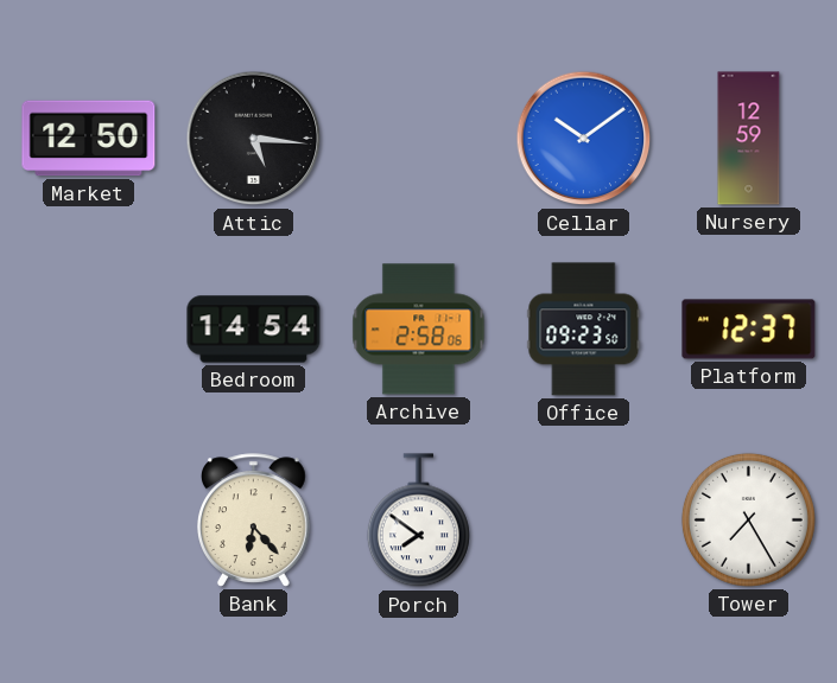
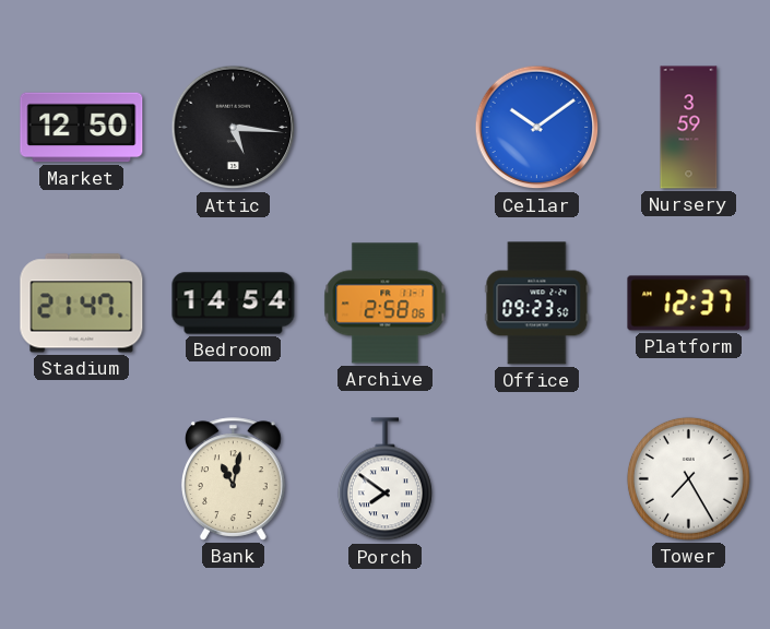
Nursery: 12:59 -> 3:59
Stadium: none -> 21:47
Bank: 6:23 -> 11:02
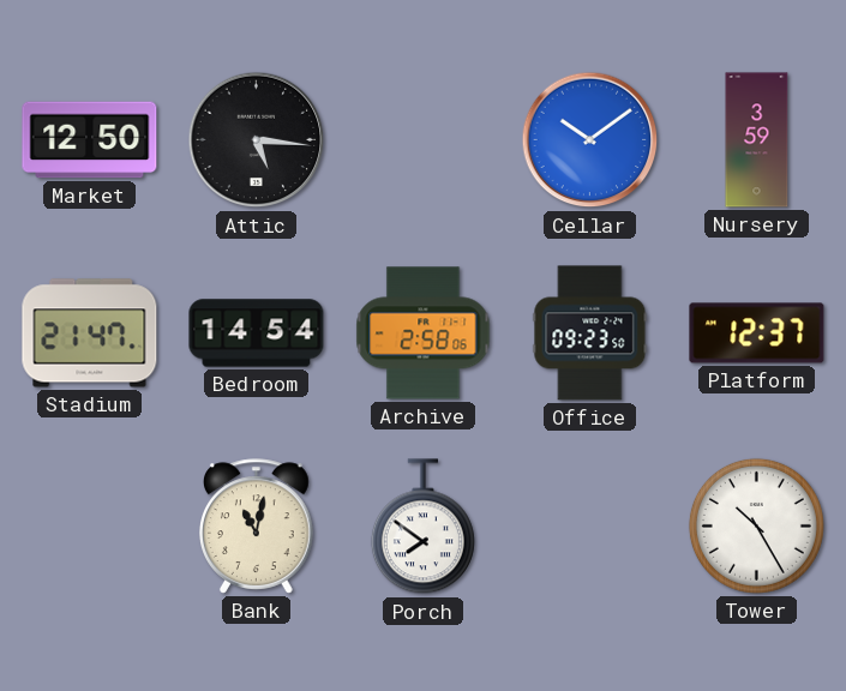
Tower: 7:25 -> 10:25
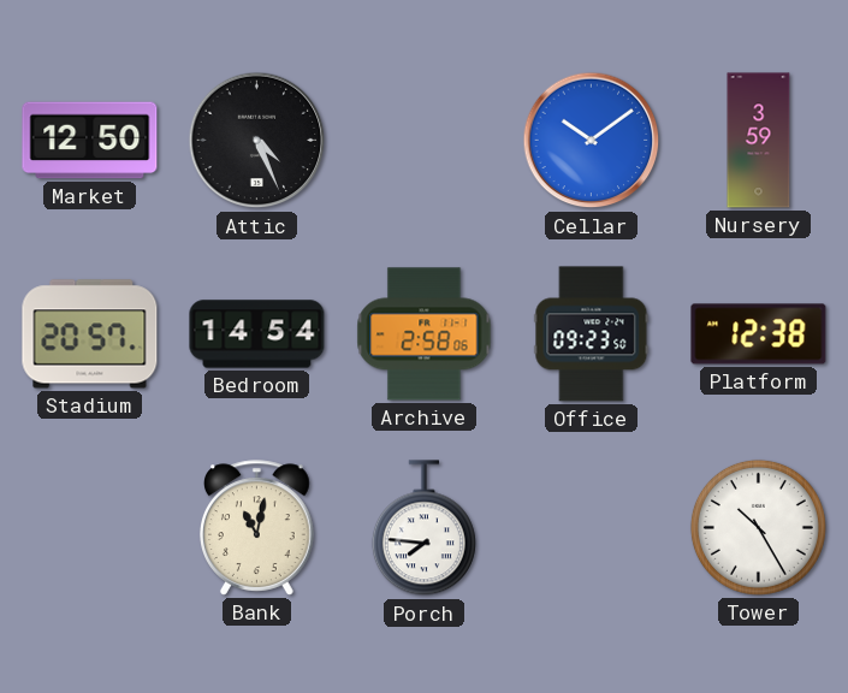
Attic: 5:16 -> 4:26
Stadium: 21:47 -> 20:57
Platform: 12:37 -> 12:38
Porch: 7:51 -> 7:46
